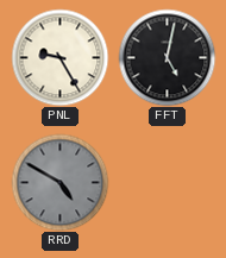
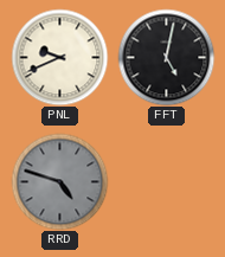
PNL: 9:25 -> 9:41
RRD: 4:50 -> 4:48
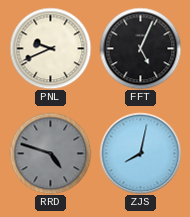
FFT: 5:02 -> 5:04
ZJS: none -> 8:02
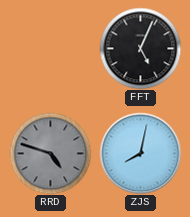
PNL: 9:41 -> none
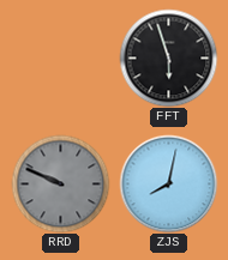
FFT: 5:04 -> 5:57
RRD: 4:48 -> 9:49
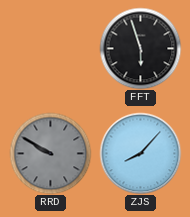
RRD: 9:49 -> 9:50
ZJS: 8:02 -> 8:07
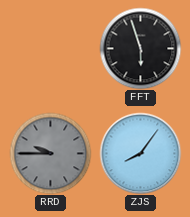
RRD: 9:50 -> 9:45
ZJS: 8:07 -> 8:06
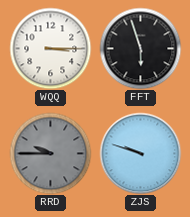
WQQ: none -> 3:15
ZJS: 8:06 -> 9:48
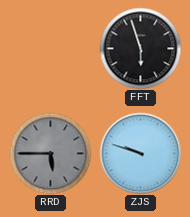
WQQ: 3:15 -> none
RRD: 9:45 -> 5:45
